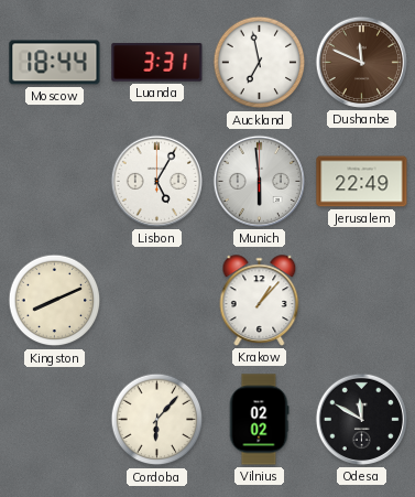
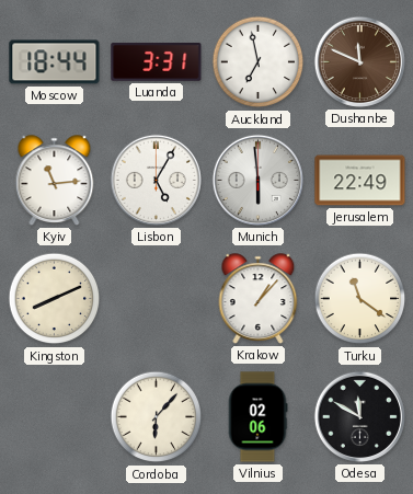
Kyiv: none -> 11:14
Turku: none -> 11:21
Vilnius: 02:02 -> 02:06
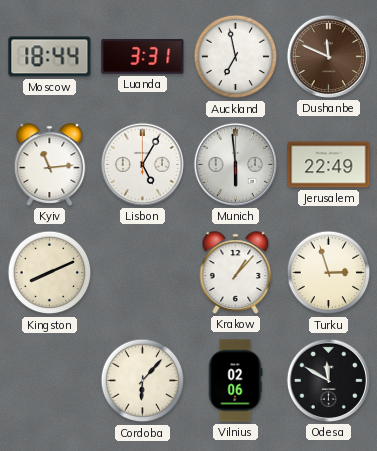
Turku: 11:21 -> 2:57
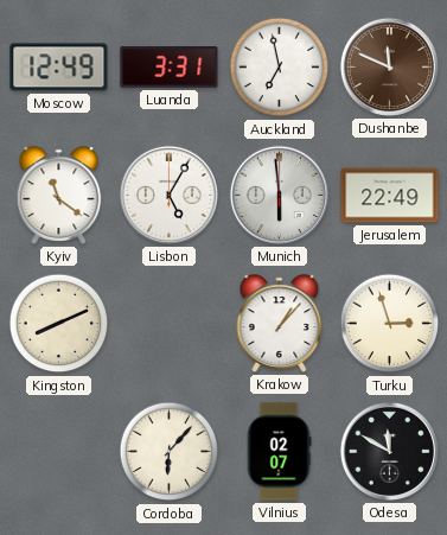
Moscow: 18:44 -> 12:49
Kyiv: 11:14 -> 11:21
Vilnius: 02:06 -> 02:07
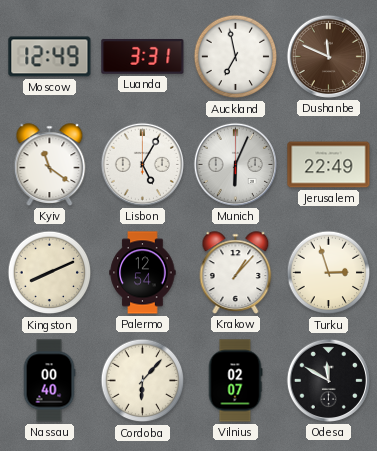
Munich: 5:59 -> 6:04
Palermo: none -> 12:54
Nassau: none -> 00:40
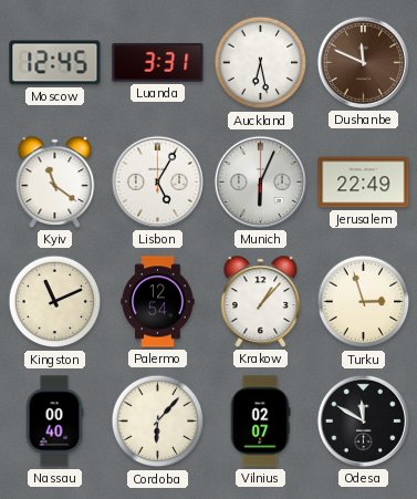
Moscow: 12:49 -> 12:45
Auckland: 6:58 -> 6:28
Kingston: 8:11 -> 11:11
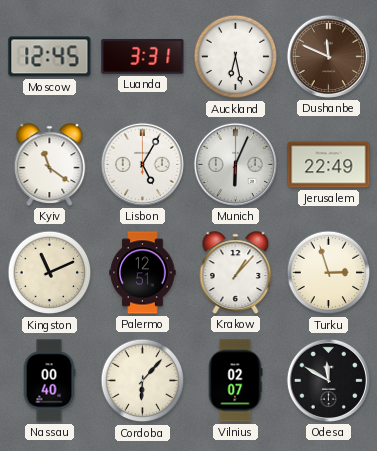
Palermo: 12:54 -> 12:51
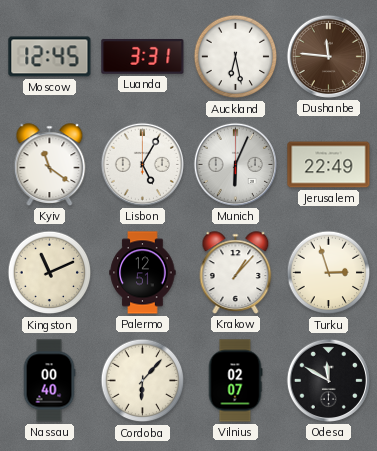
Dushanbe: 11:49 -> 11:46
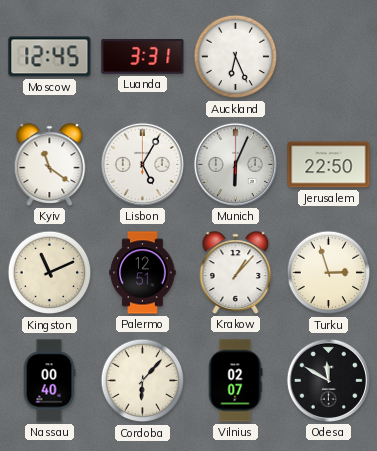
Auckland: 6:28 -> 6:26
Dushanbe: 11:46 -> none
Jerusalem: 22:49 -> 22:50
